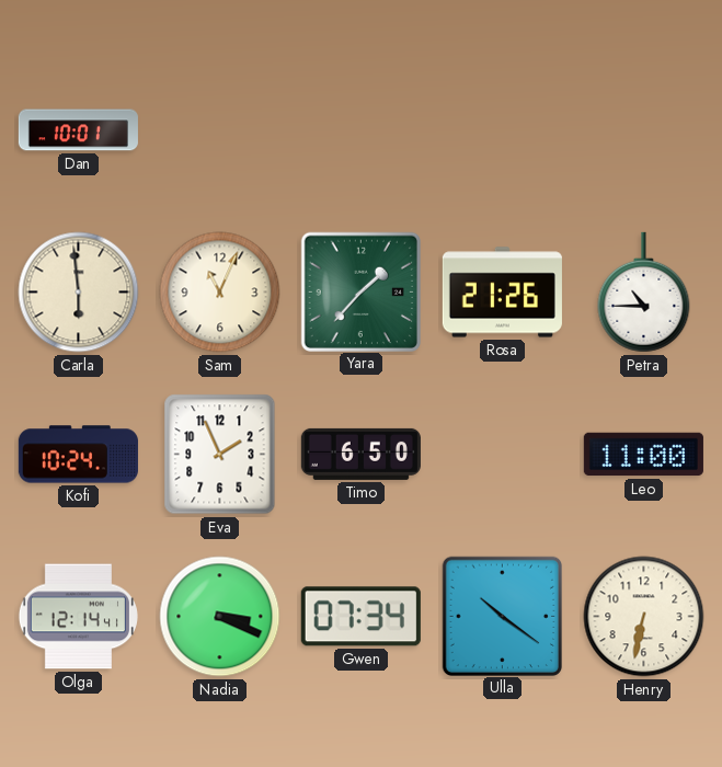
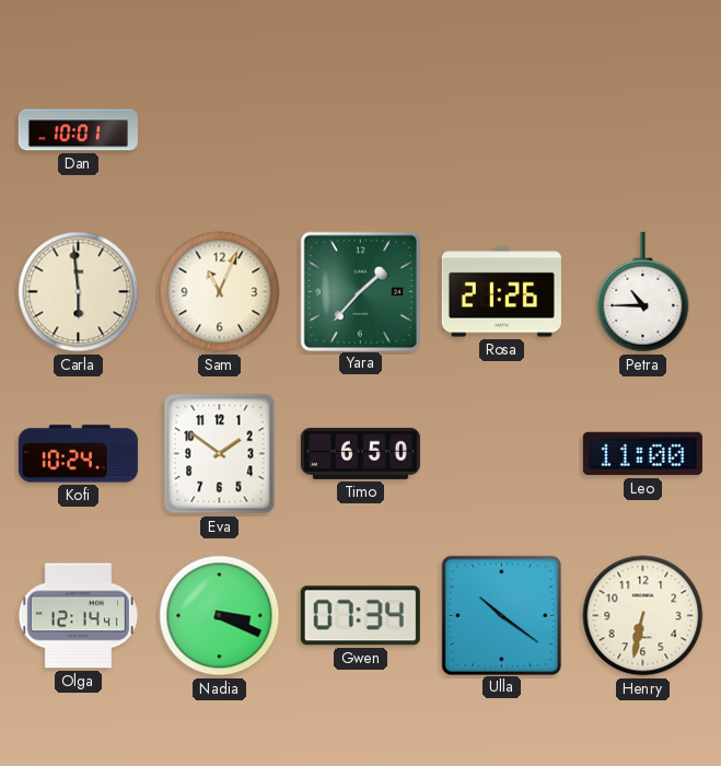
Eva: 1:56 -> 1:51
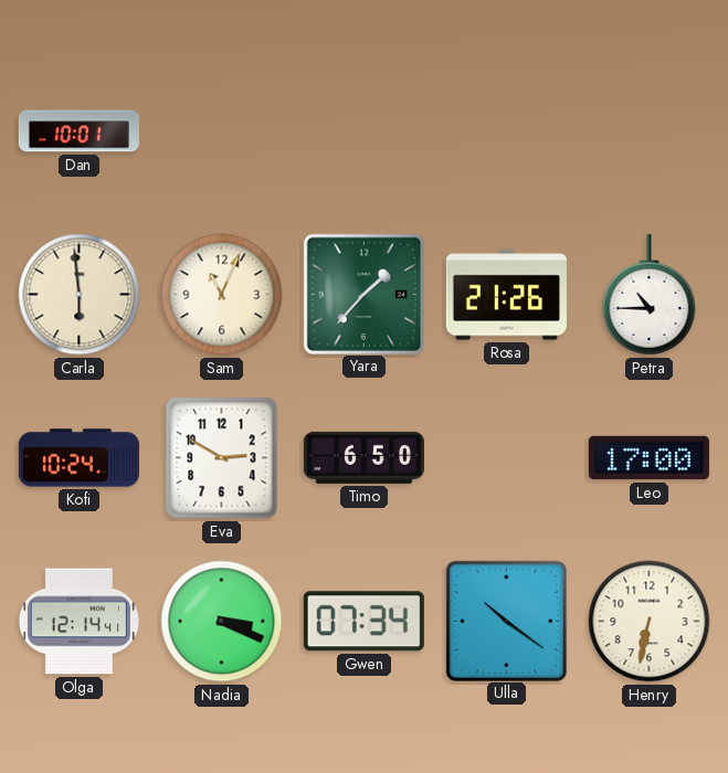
Eva: 1:51 -> 2:50
Leo: 11:00 -> 17:00
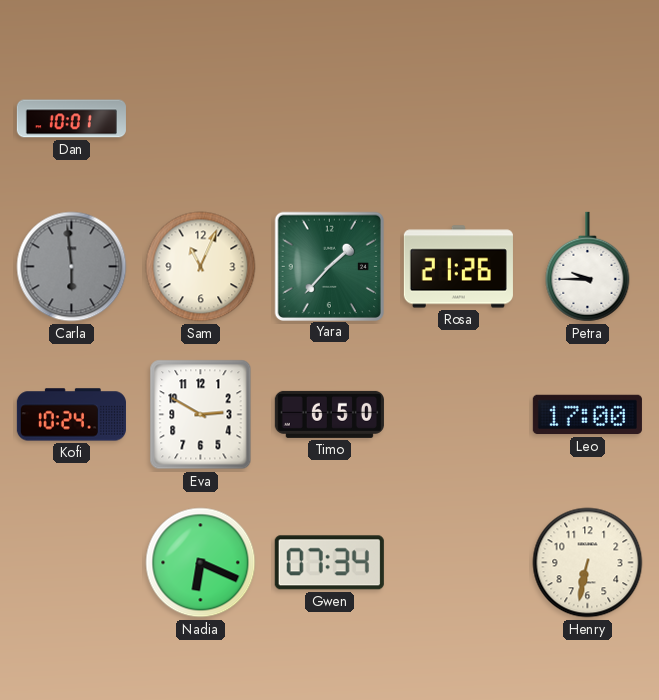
Carla dial: cream -> grey
Petra: 10:45 -> 9:45
Olga: 12:14 -> none
Nadia: 3:19 -> 6:19
Ulla: 10:21 -> none
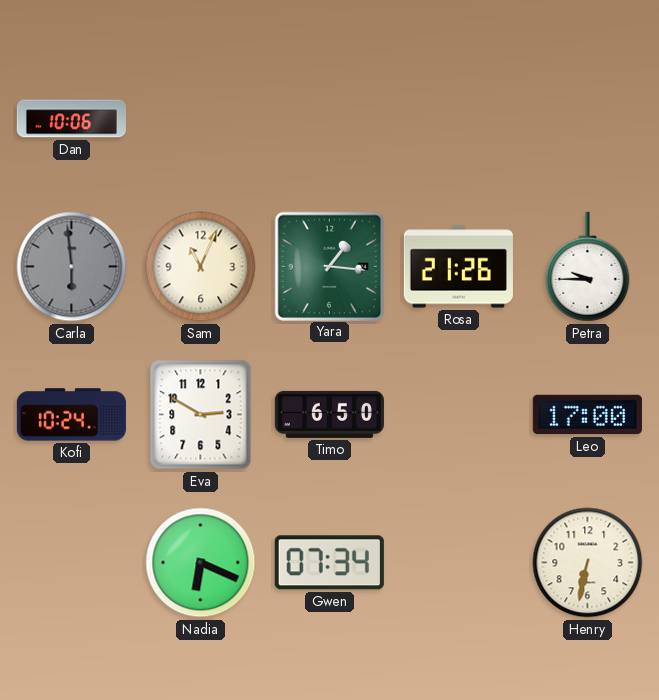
Dan: 10:01 -> 10:06
Yara: 1:37 -> 1:16
